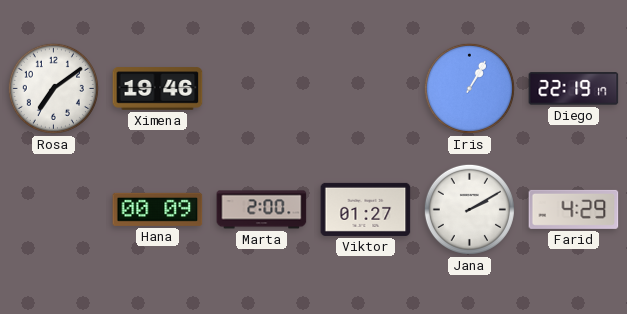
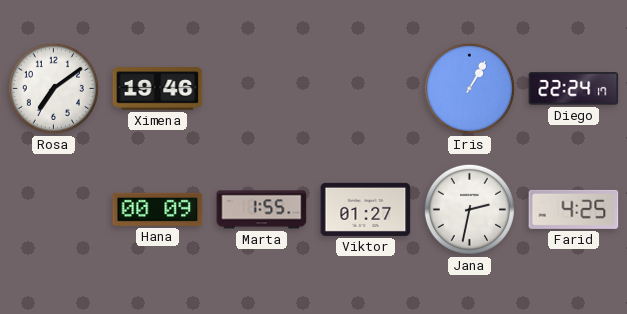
Diego: 22:19 -> 22:24
Marta: 2:00 -> 1:55
Jana: 2:10 -> 2:32
Farid: 4:29 -> 4:25
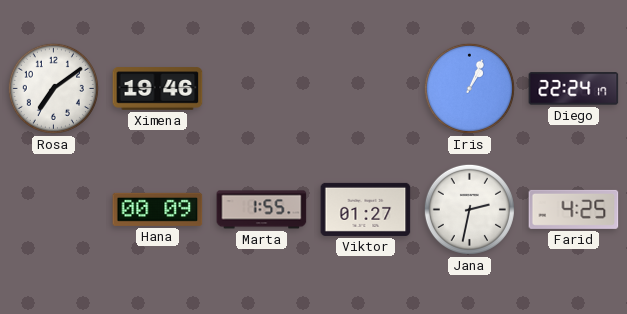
Iris: 1:05 -> 1:04
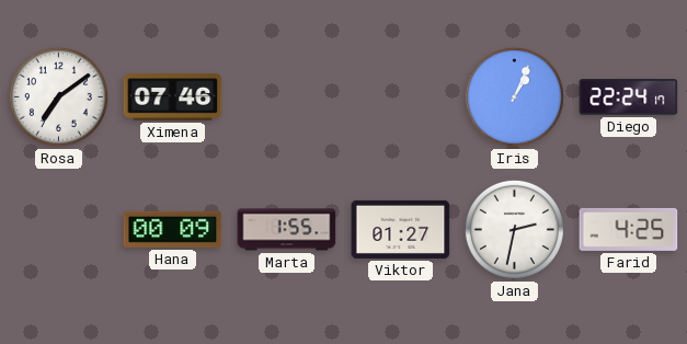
Ximena: 19:46 -> 07:46
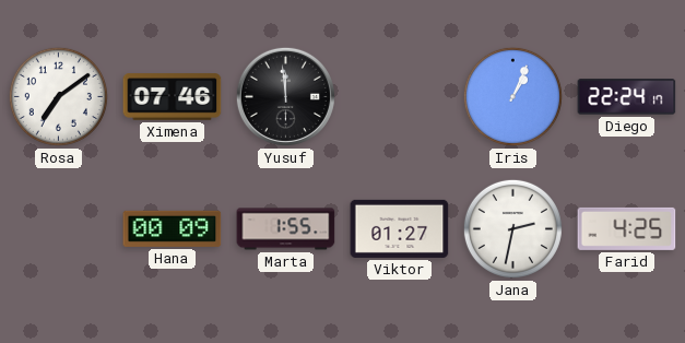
Yusuf: none -> 11:59
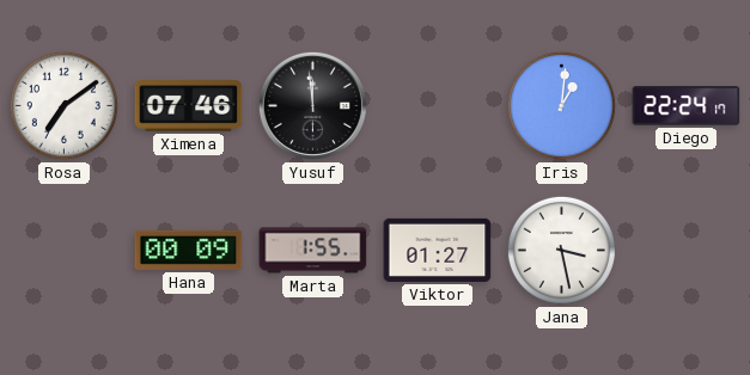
Iris: 1:04 -> 1:01
Jana: 2:32 -> 3:28
Farid: 4:25 -> none
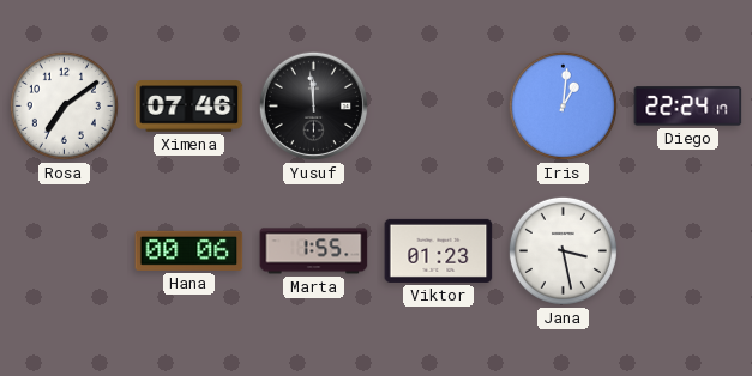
Hana: 00:09 -> 00:06
Viktor: 01:27 -> 01:23
